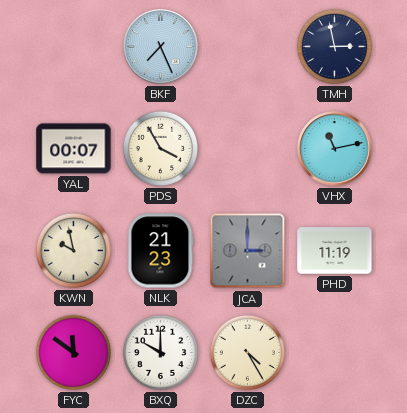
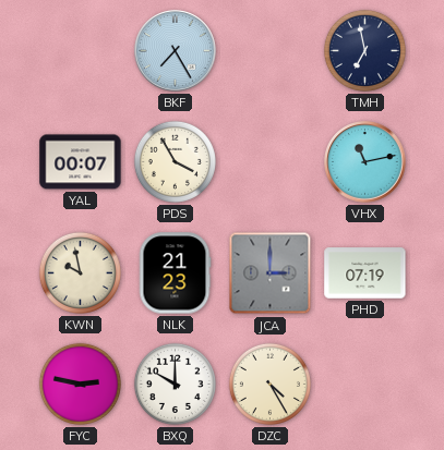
BKF: 7:26 -> 7:25
TMH: 2:58 -> 6:58
PHD: 11:19 -> 07:19
FYC: 11:51 -> 2:47
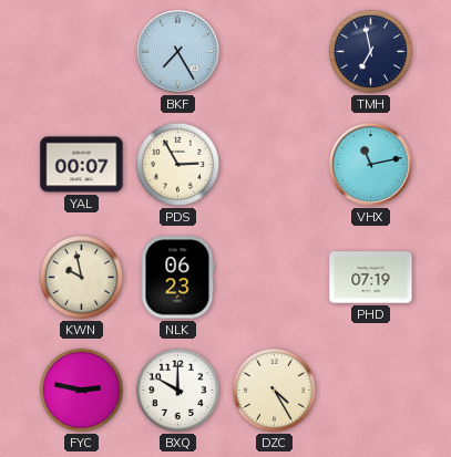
PDS: 3:55 -> 2:55
NLK: 21:23 -> 06:23
JCA: 3:00 -> none
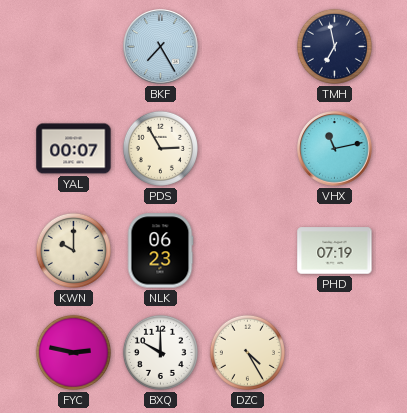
KWN: 9:58 -> 10:00
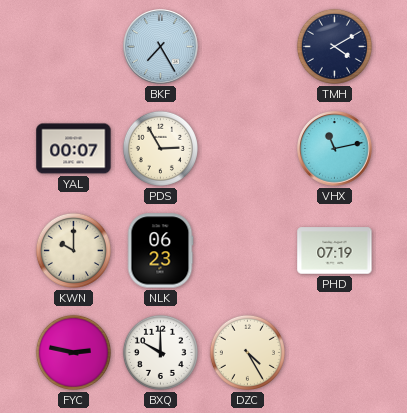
TMH: 6:58 -> 4:10
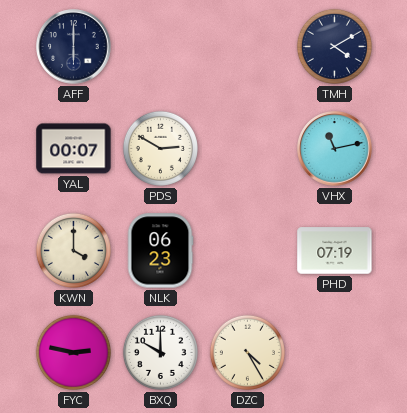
AFF: none -> 6:00
BKF: 7:25 -> none
PDS: 2:55 -> 2:50
KWN: 10:00 -> 4:00
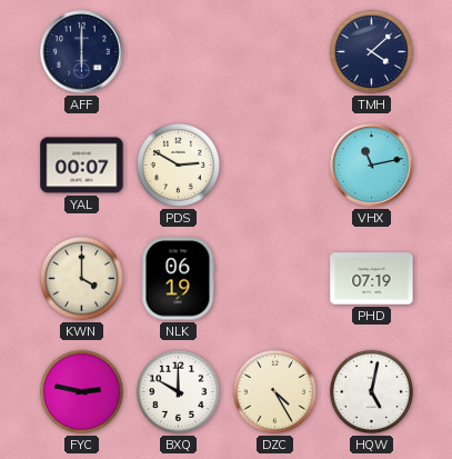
TMH: 4:10 -> 4:08
NLK: 06:23 -> 06:19
HQW: none -> 5:02
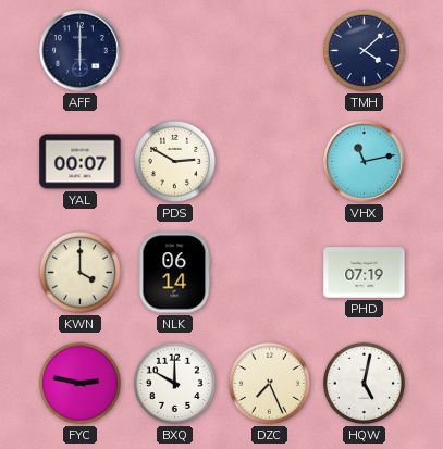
NLK: 06:19 -> 06:14
DZC: 4:25 -> 7:26
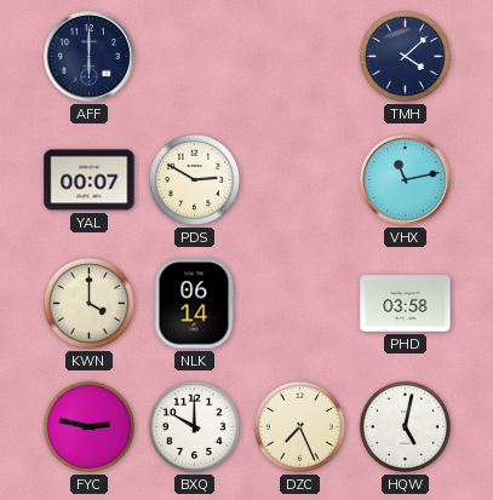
PHD: 07:19 -> 03:58
